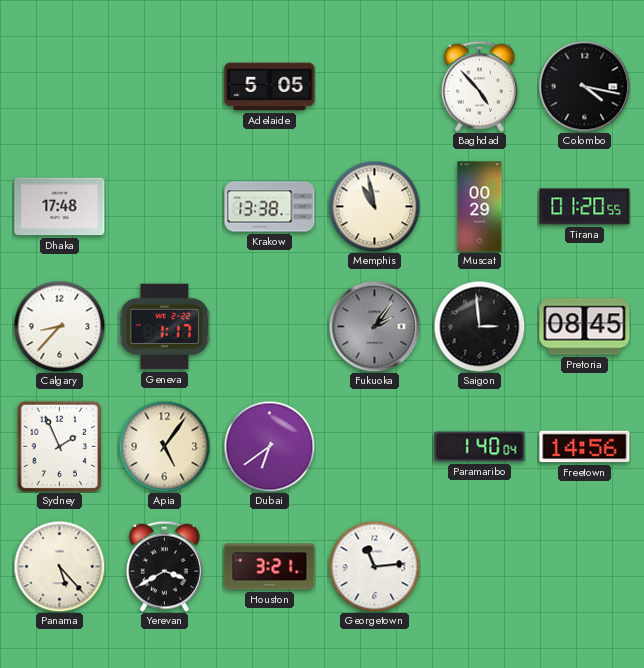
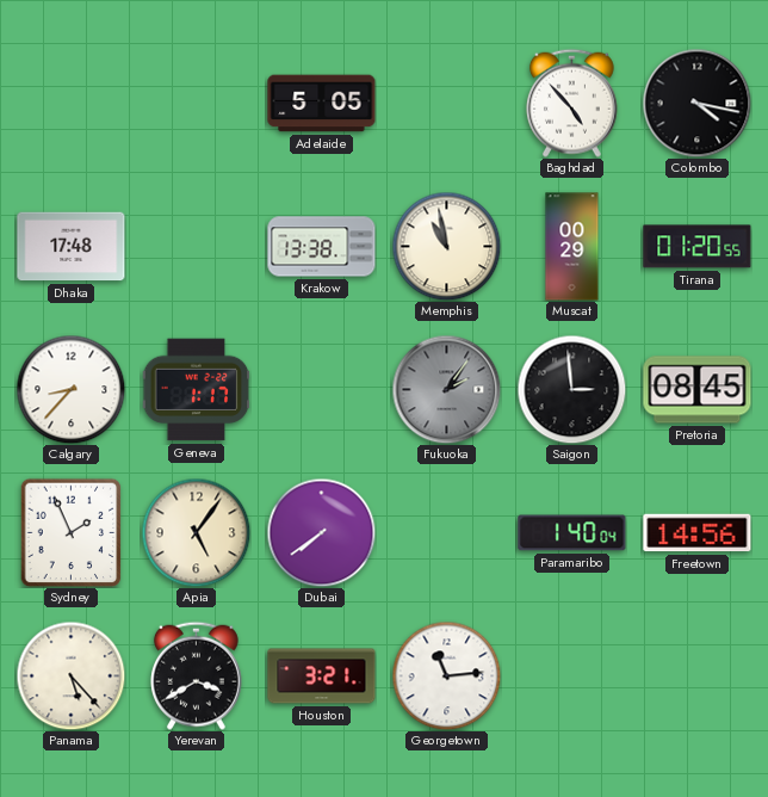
Dubai: 6:39 -> 7:39
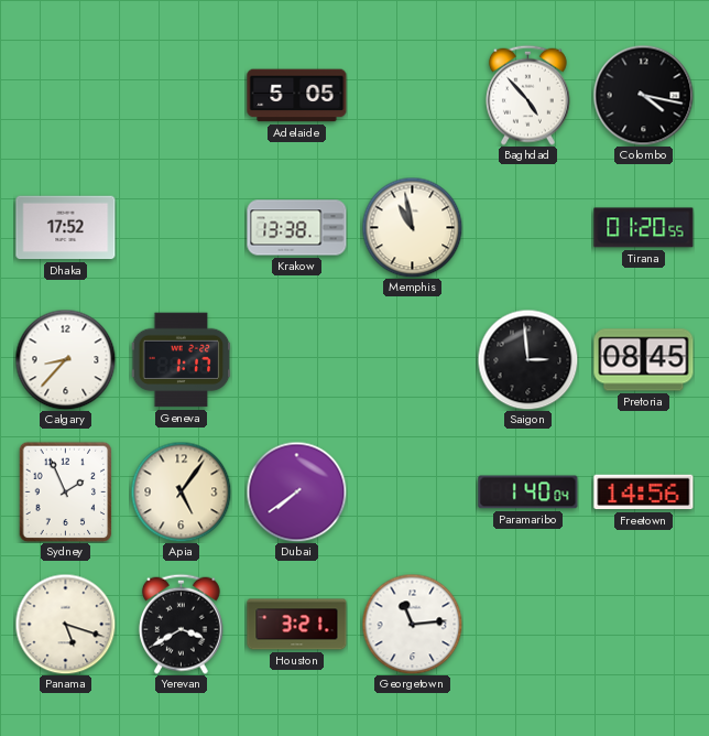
Dhaka: 17:48 -> 17:52
Muscat: 00:29 -> none
Fukuoka: 2:06 -> none
Panama: 5:23 -> 5:18
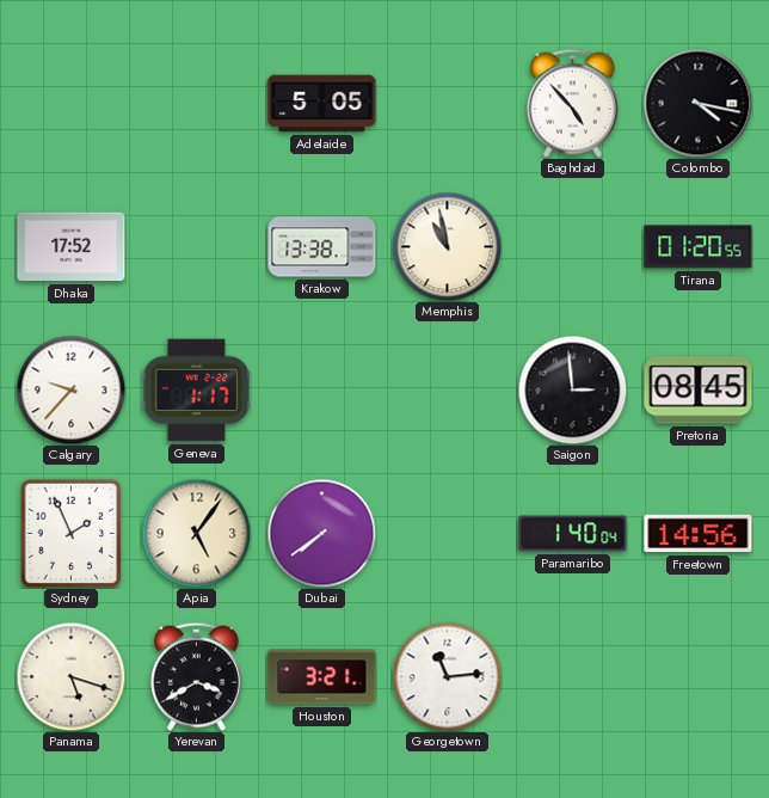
Calgary: 8:37 -> 9:37
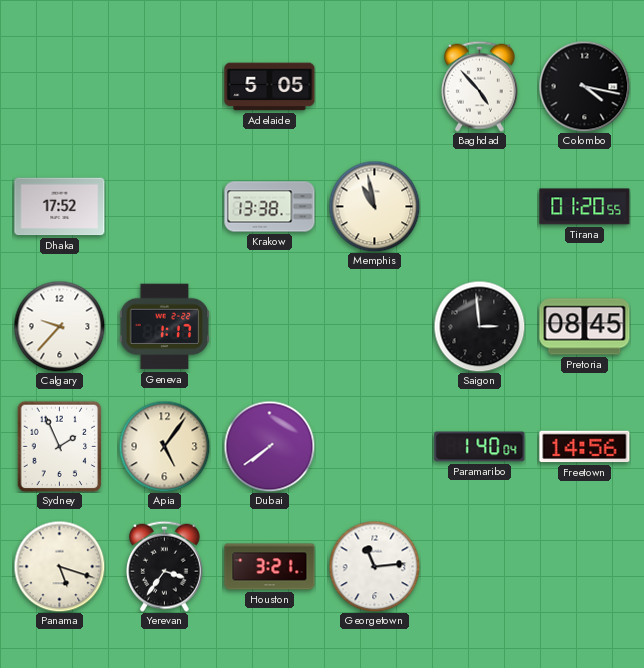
Yerevan: 3:40 -> 3:36
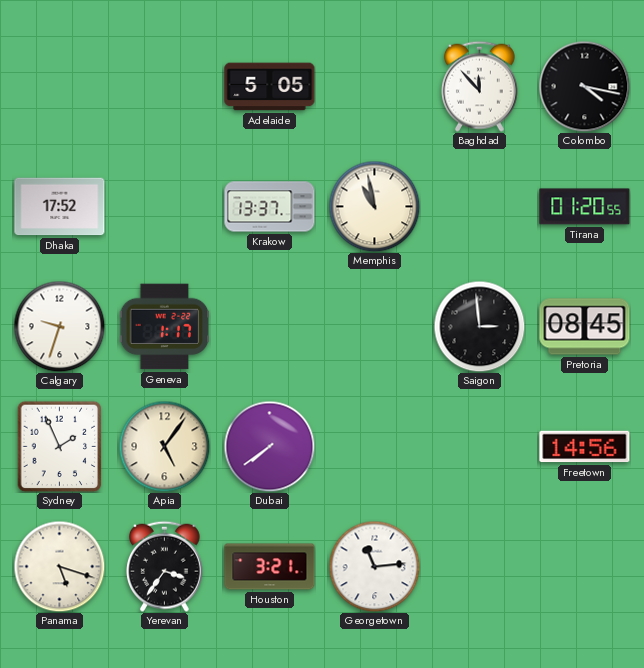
Baghdad: 4:53 -> 11:53
Krakow: 13:38 -> 13:37
Calgary: 9:37 -> 9:33
Paramaribo: 1:40 -> none
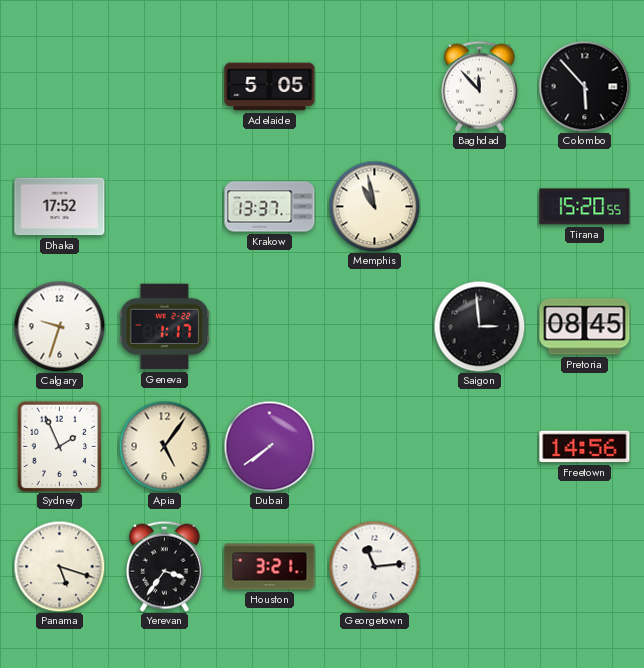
Colombo: 4:17 -> 5:53
Tirana: 01:20 -> 15:20
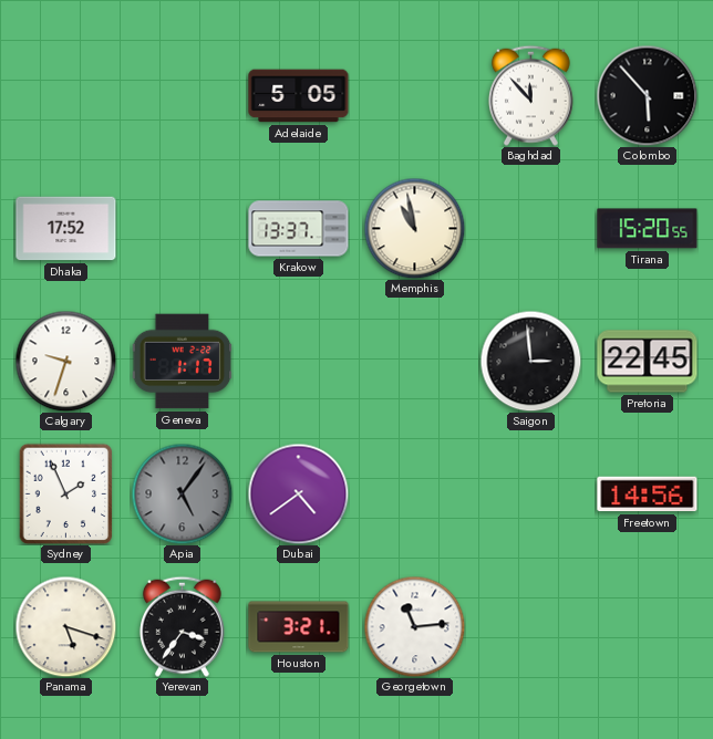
Pretoria: 08:45 -> 22:45
Apia dial: cream -> grey
Dubai: 7:39 -> 4:39
